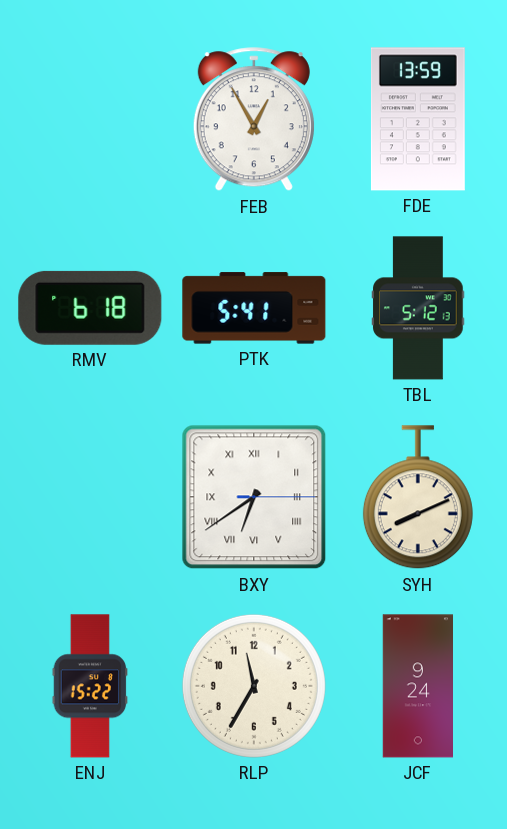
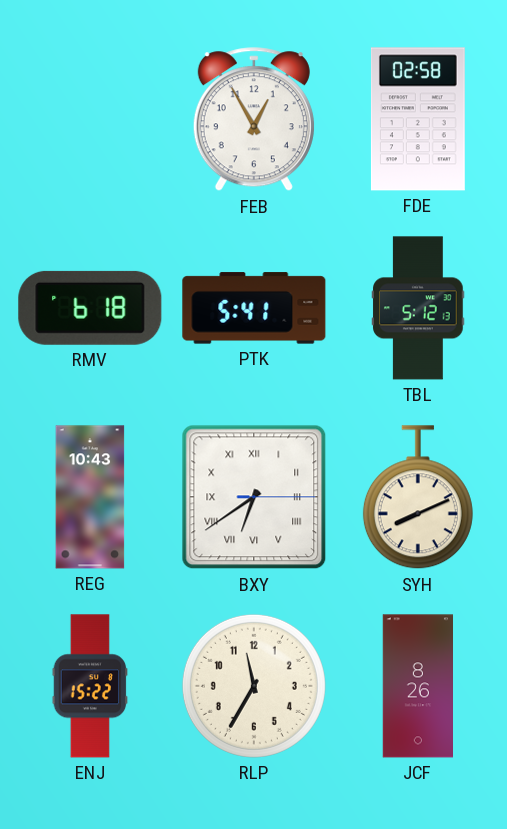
FDE: 13:59 -> 02:58
REG: none -> 10:43
JCF: 9:24 -> 8:26
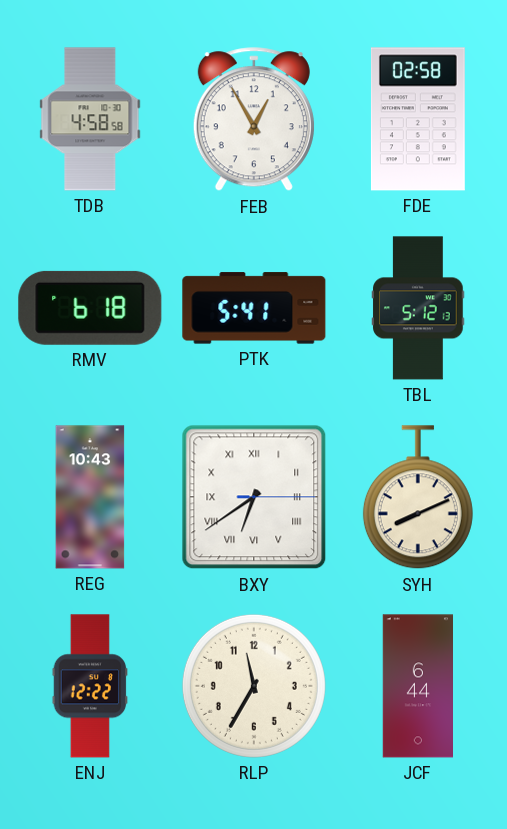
TDB: none -> 4:58
ENJ: 15:22 -> 12:22
JCF: 8:26 -> 6:44
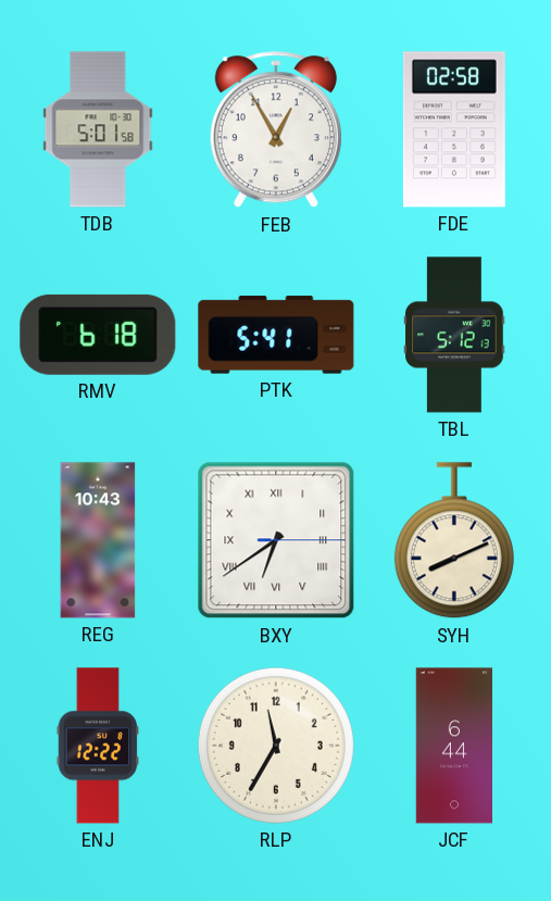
TDB: 4:58 -> 5:01
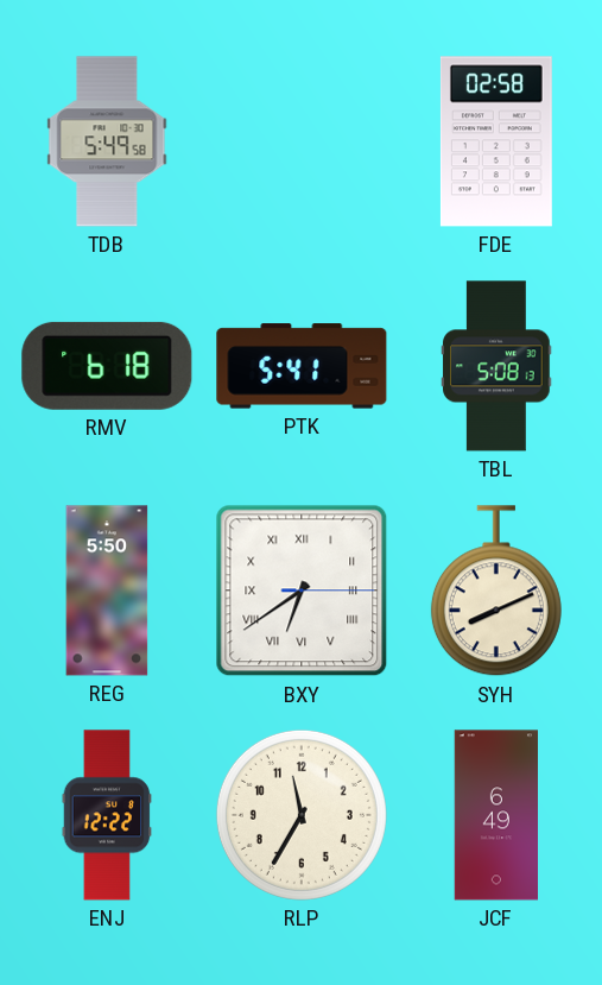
TDB: 5:01 -> 5:49
FEB: 12:55 -> none
TBL: 5:12 -> 5:08
REG: 10:43 -> 5:50
JCF: 6:44 -> 6:49
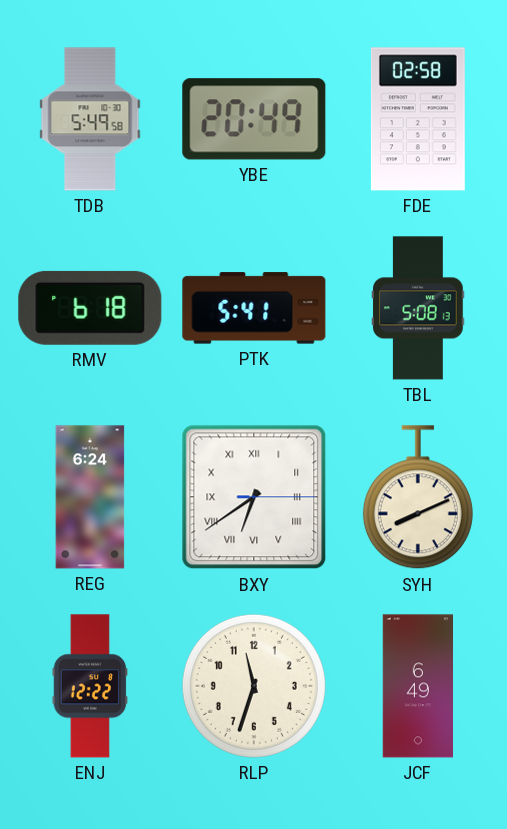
YBE: none -> 20:49
REG: 5:50 -> 6:24
RLP: 11:35 -> 11:33
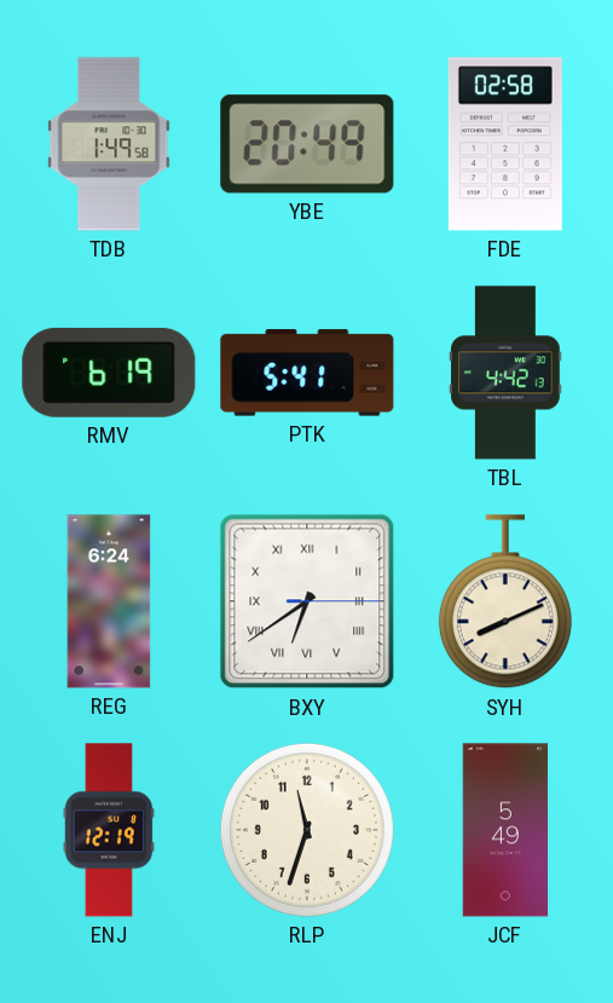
TDB: 5:49 -> 1:49
RMV: 6:18 -> 6:19
TBL: 5:08 -> 4:42
ENJ: 12:22 -> 12:19
JCF: 6:49 -> 5:49
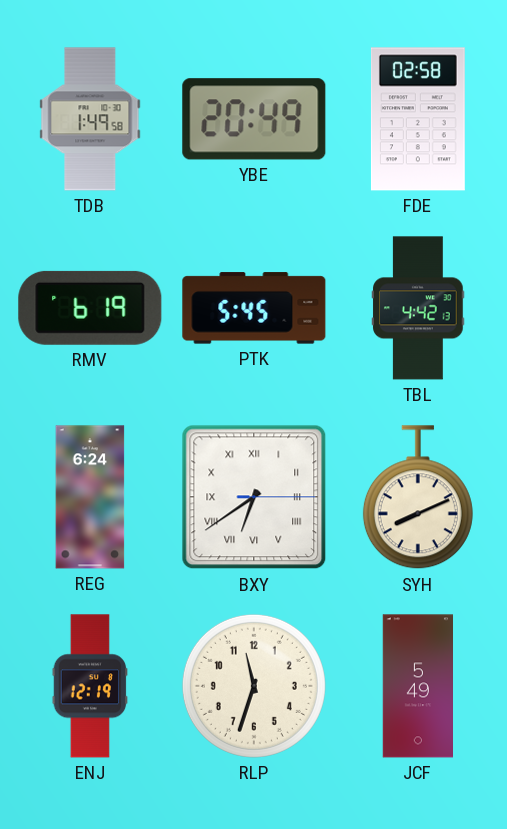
PTK: 5:41 -> 5:45
